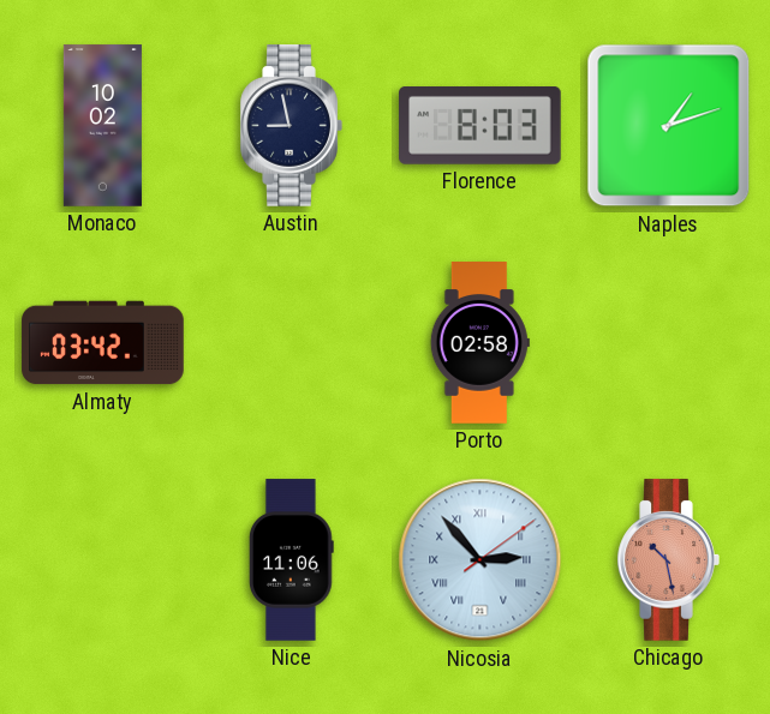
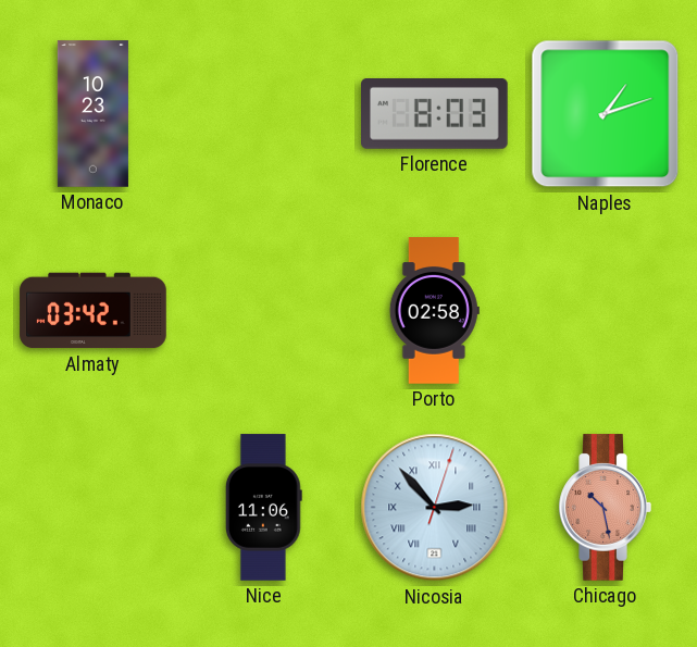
Monaco: 10:02 -> 10:23
Austin: 8:58 -> none
Nicosia: 2:53:09 -> 2:53:03
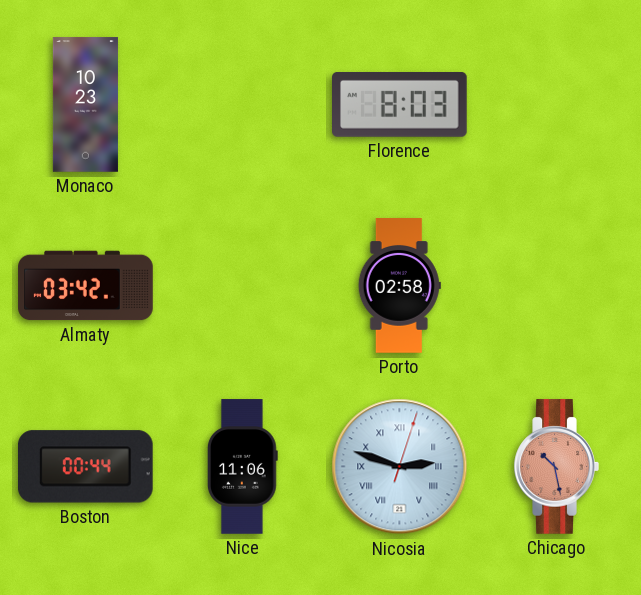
Naples: 1:12 -> none
Boston: none -> 00:44
Nicosia: 2:53 -> 2:48
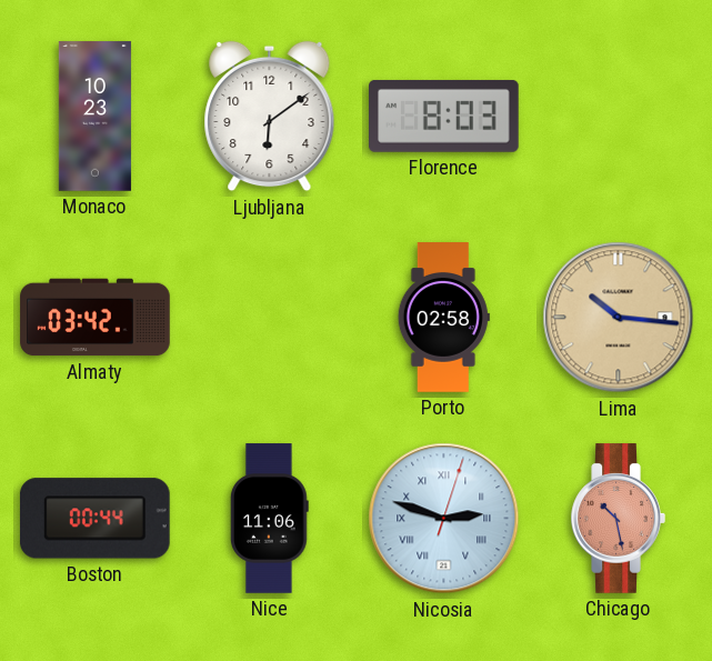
Ljubljana: none -> 6:09
Lima: none -> 10:16
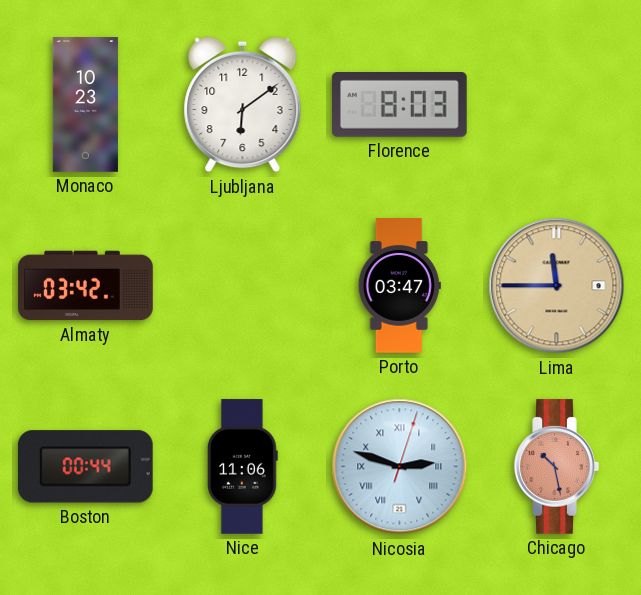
Porto: 02:58 -> 03:47
Lima: 10:16 -> 11:45
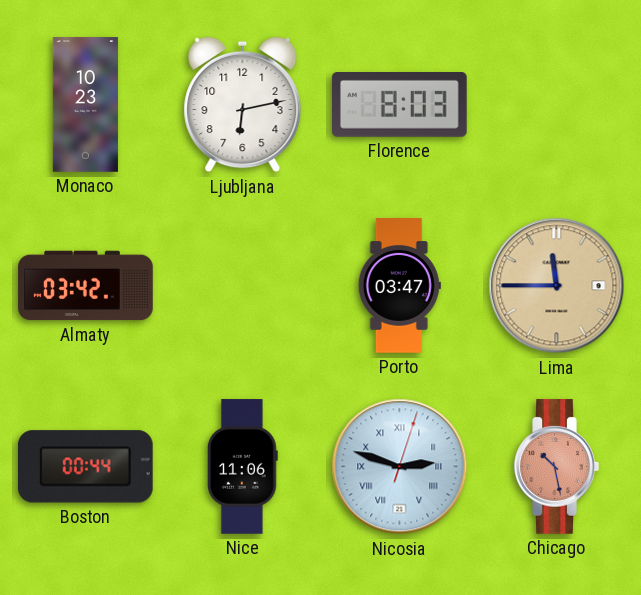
Ljubljana: 6:09 -> 6:13
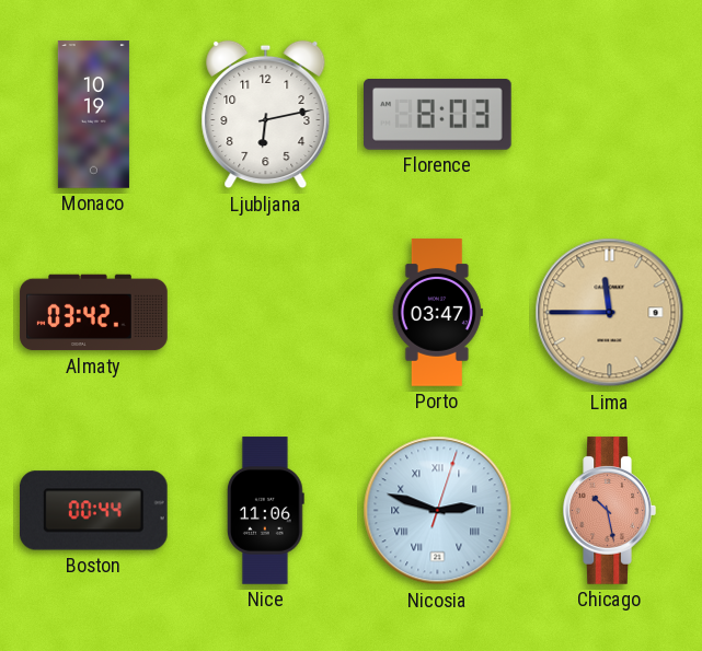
Monaco: 10:23 -> 10:19
